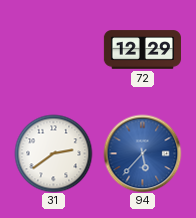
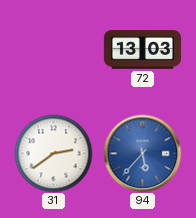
72: 12:29 -> 13:03
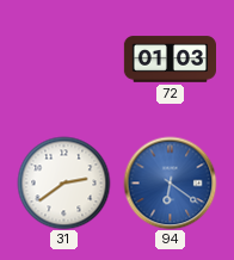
72: 13:03 -> 01:03
94: 5:37 -> 6:21
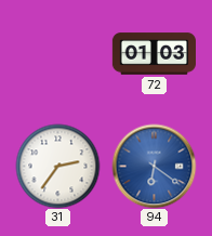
31: 2:39 -> 2:36
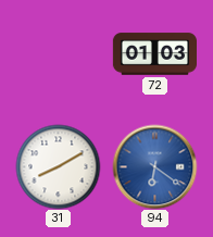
31: 2:36 -> 8:10
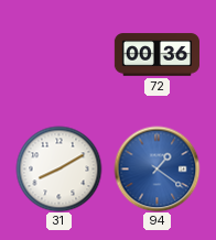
72: 01:03 -> 00:36
94: 6:21 -> 1:21
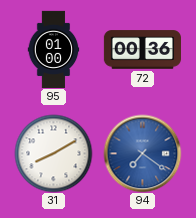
95: none -> 01:00
94: 1:21 -> 7:21
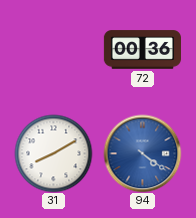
95: 01:00 -> none
94: 7:21 -> 4:21
